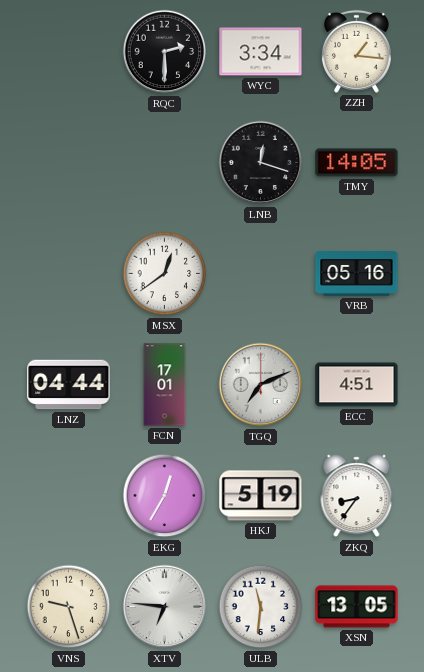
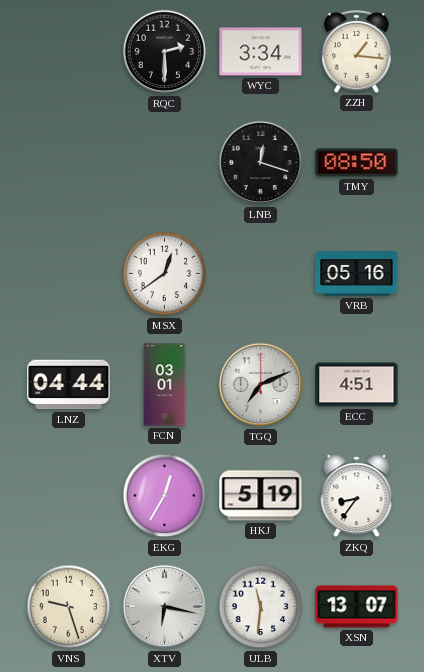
TMY: 14:05 -> 08:50
FCN: 17:01 -> 03:01
XTV: 6:46 -> 6:17
XSN: 13:05 -> 13:07
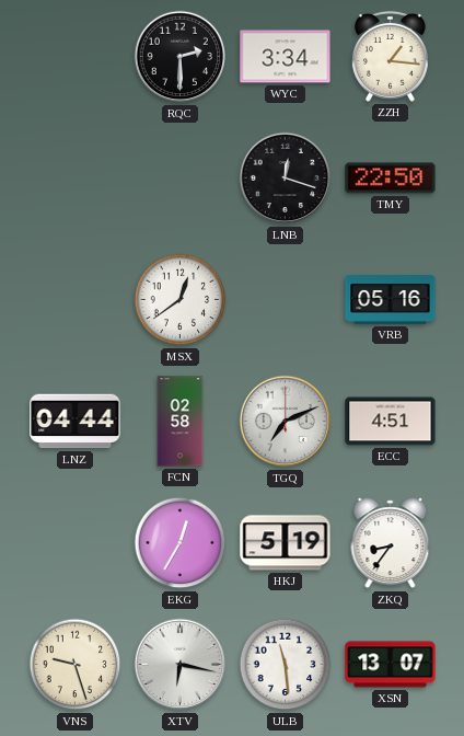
TMY: 08:50 -> 22:50
FCN: 03:01 -> 02:58
ULB: 11:31 -> 11:29
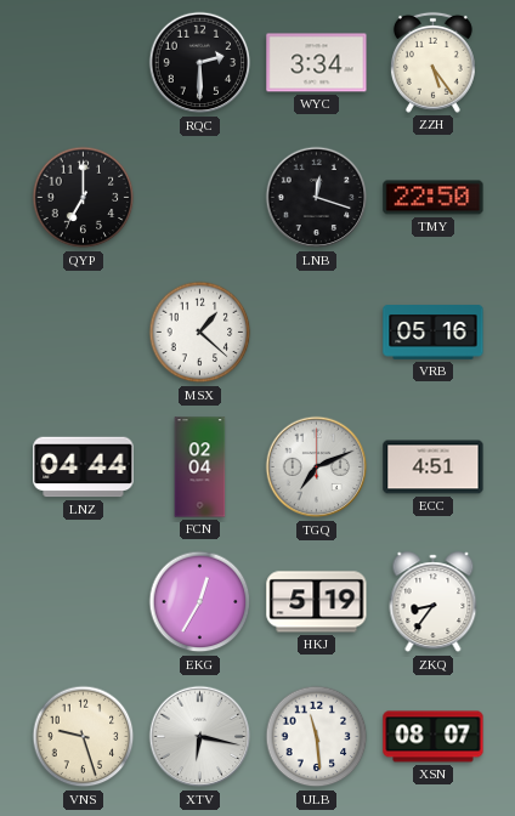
ZZH: 1:16 -> 5:24
QYP: none -> 7:00
MSX: 12:39 -> 1:22
FCN: 02:58 -> 02:04
XSN: 13:07 -> 08:07
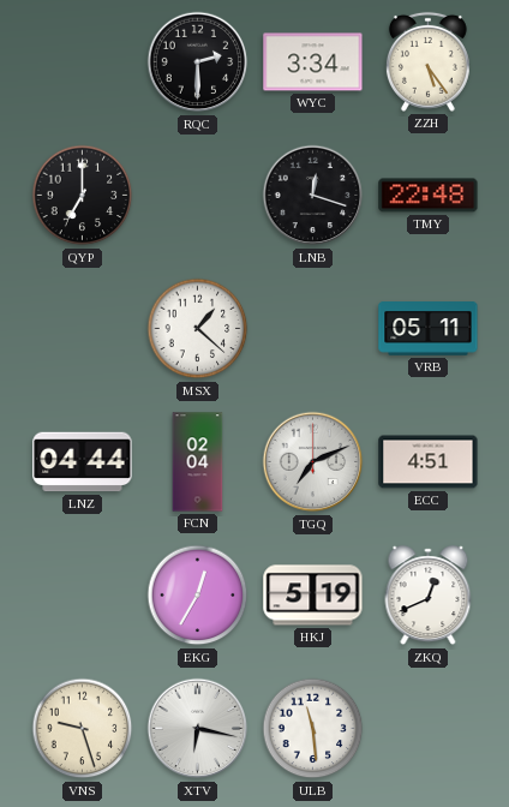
TMY: 22:50 -> 22:48
VRB: 05:16 -> 05:11
ZKQ: 8:36 -> 12:41
XSN: 08:07 -> none
